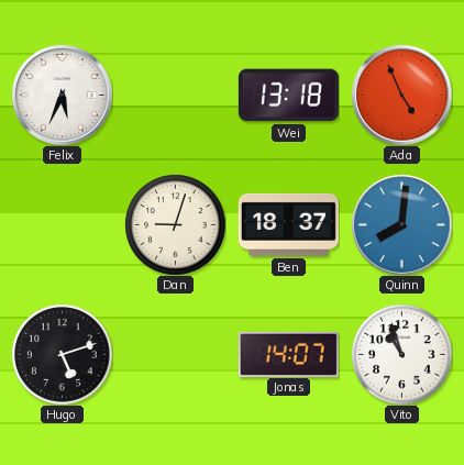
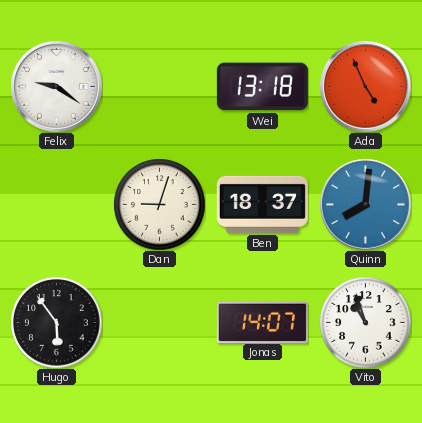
Felix: 5:34 -> 9:21
Hugo: 5:12 -> 5:54
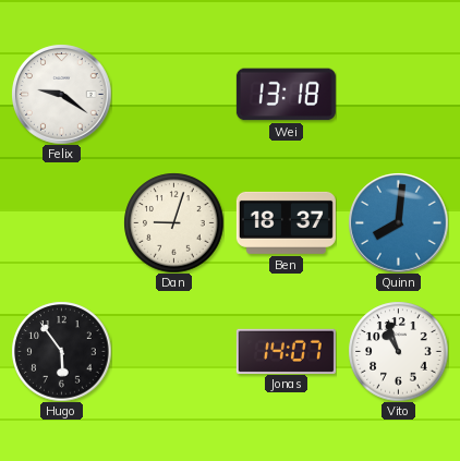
Ada: 4:56 -> none
